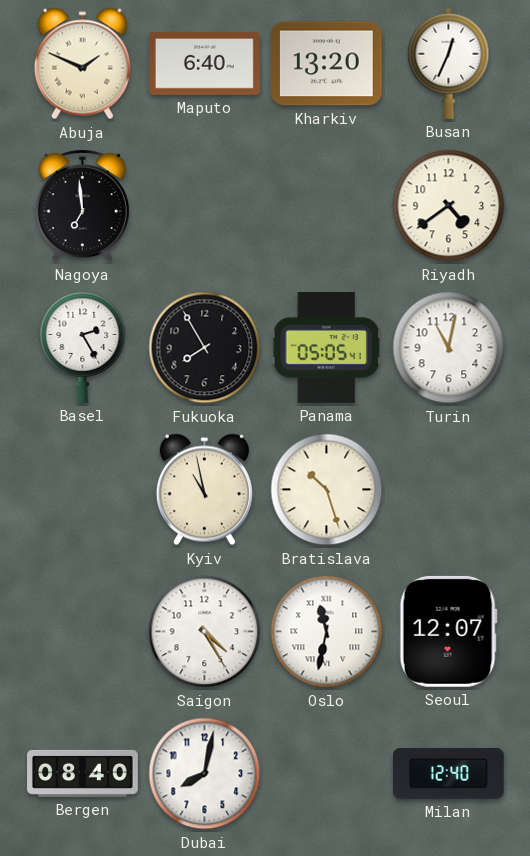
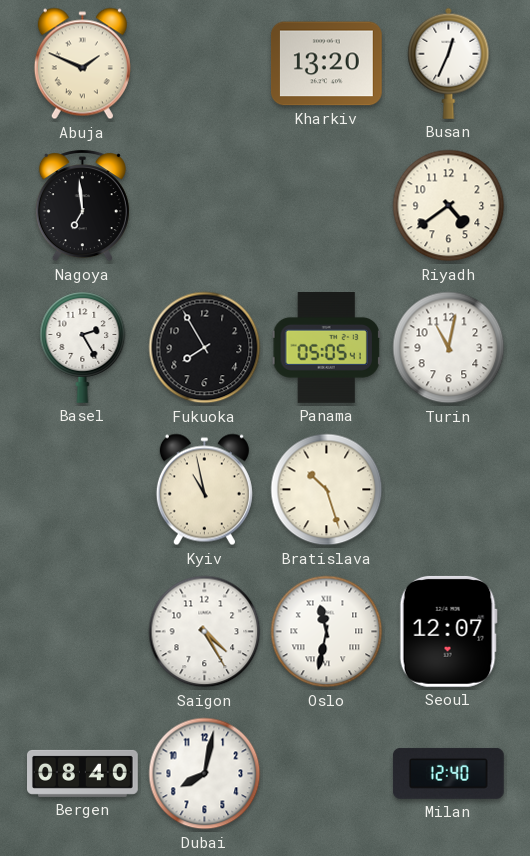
Maputo: 6:40 -> none
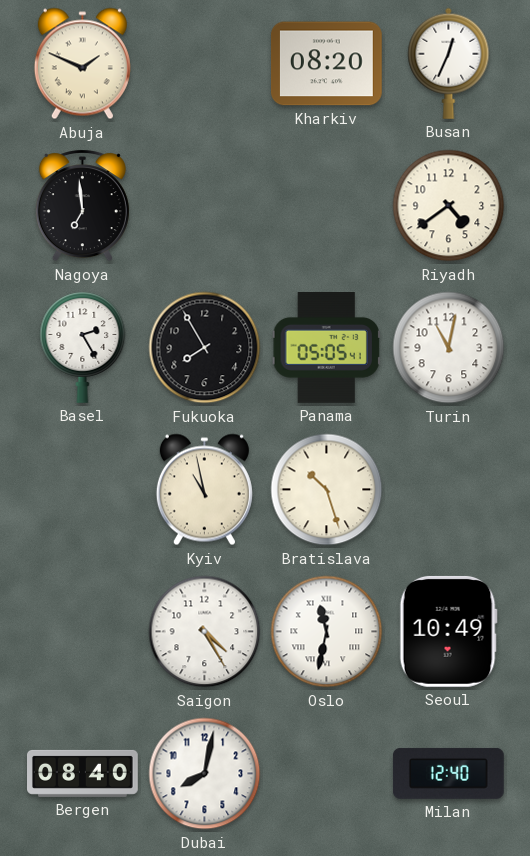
Kharkiv: 13:20 -> 08:20
Seoul: 12:07 -> 10:49
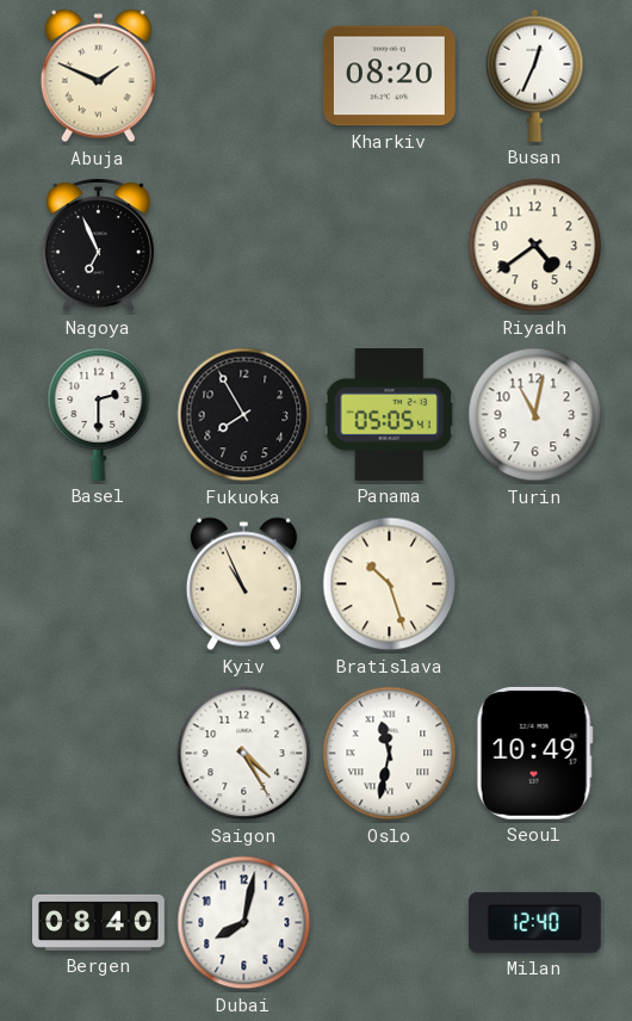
Nagoya: 6:59 -> 6:56
Basel: 2:25 -> 2:30
Kyiv: 10:58 -> 10:56
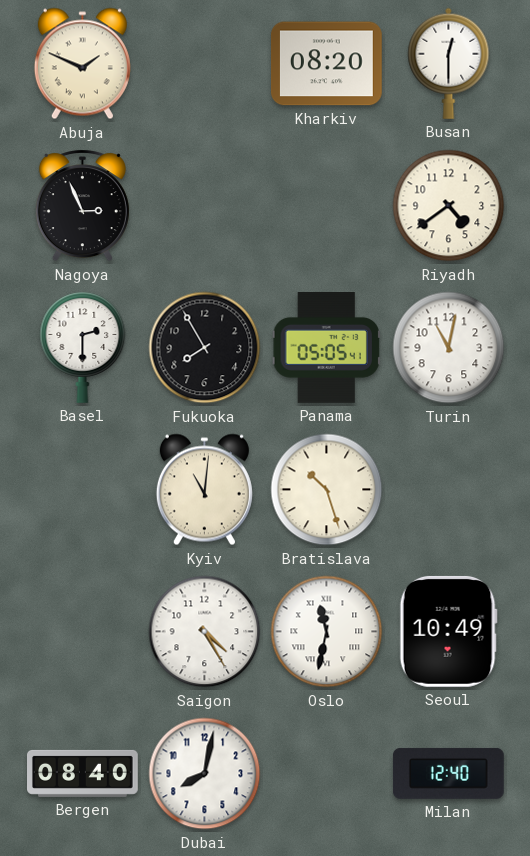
Busan: 12:34 -> 12:30
Nagoya: 6:56 -> 2:56
Kyiv: 10:56 -> 11:01
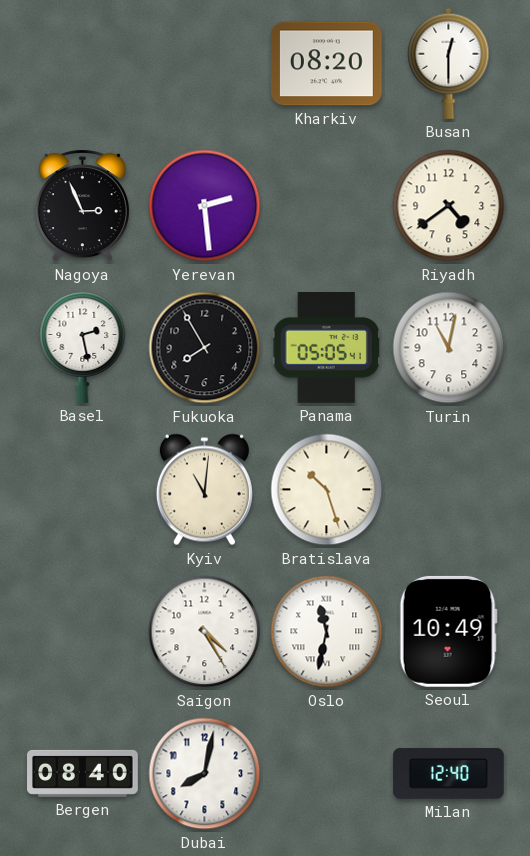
Abuja: 1:49 -> none
Yerevan: none -> 2:29
Basel: 2:30 -> 2:28
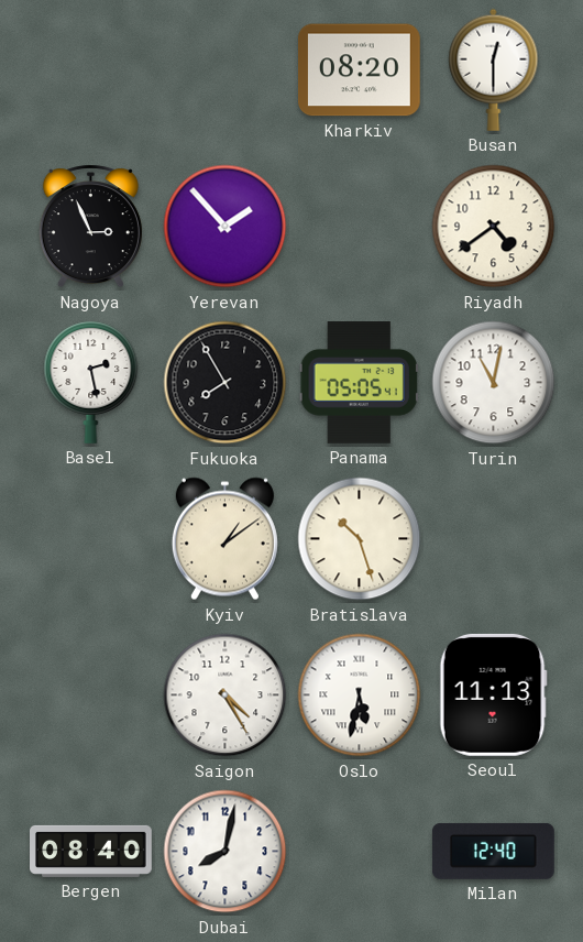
Yerevan: 2:29 -> 1:53
Kyiv: 11:01 -> 1:09
Oslo: 11:32 -> 5:32
Seoul: 10:49 -> 11:13
